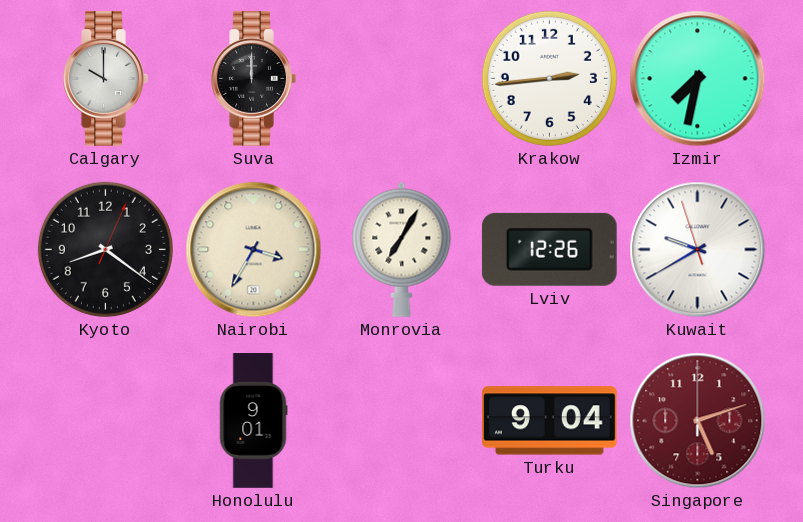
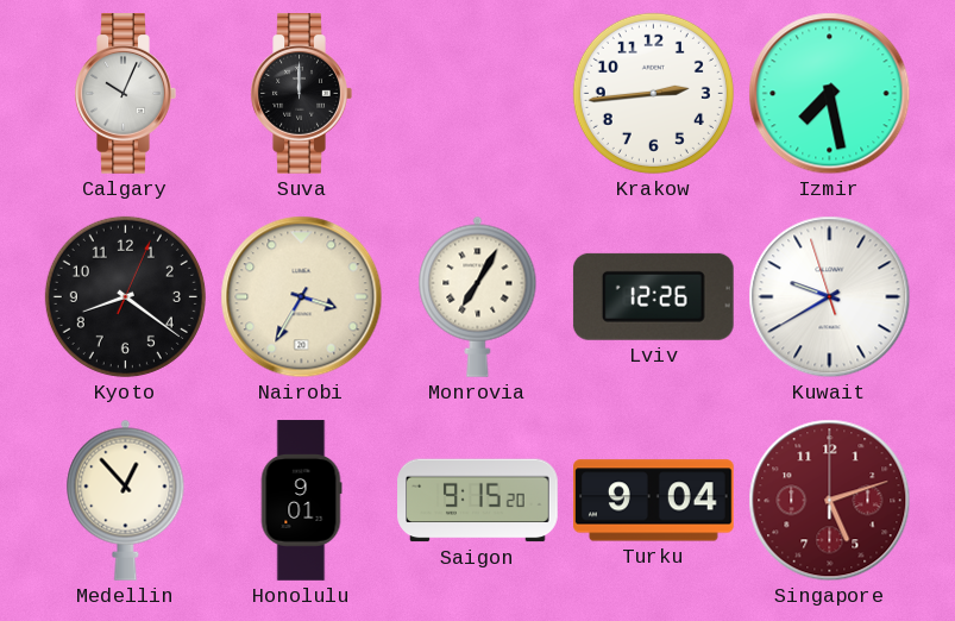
Calgary: 10:00 -> 10:04
Izmir: 7:32 -> 7:28
Medellin: none -> 12:53
Saigon: none -> 9:15
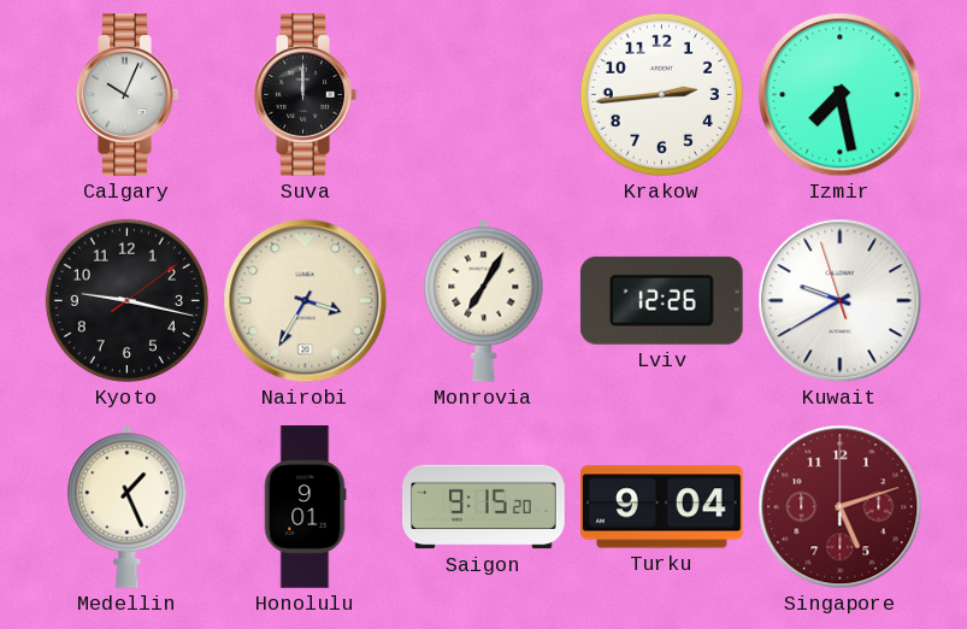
Kyoto: 8:21 -> 9:17
Medellin: 12:53 -> 1:26
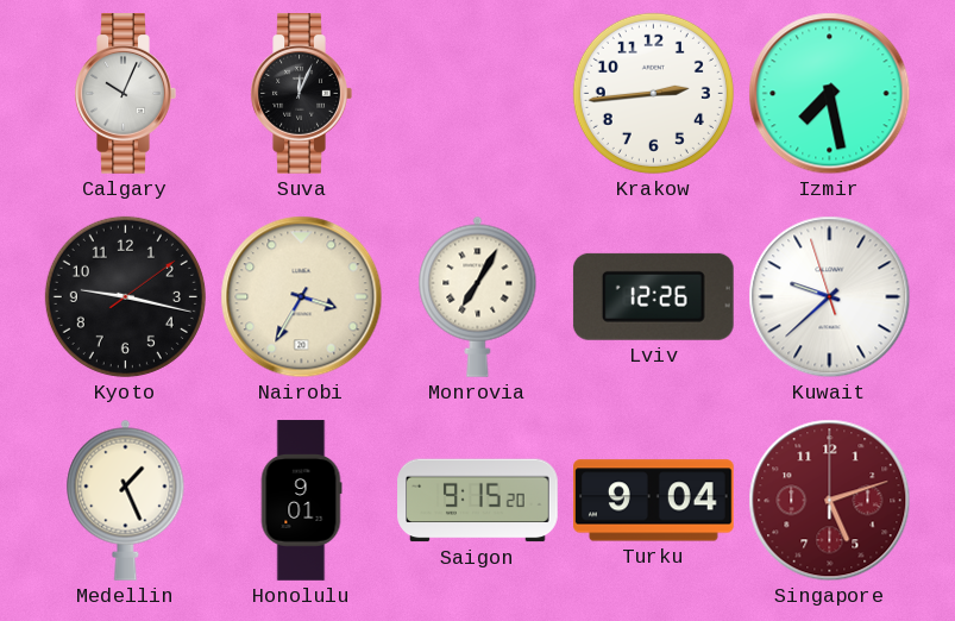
Suva: 12:00 -> 12:04
Kuwait: 9:39 -> 9:37
